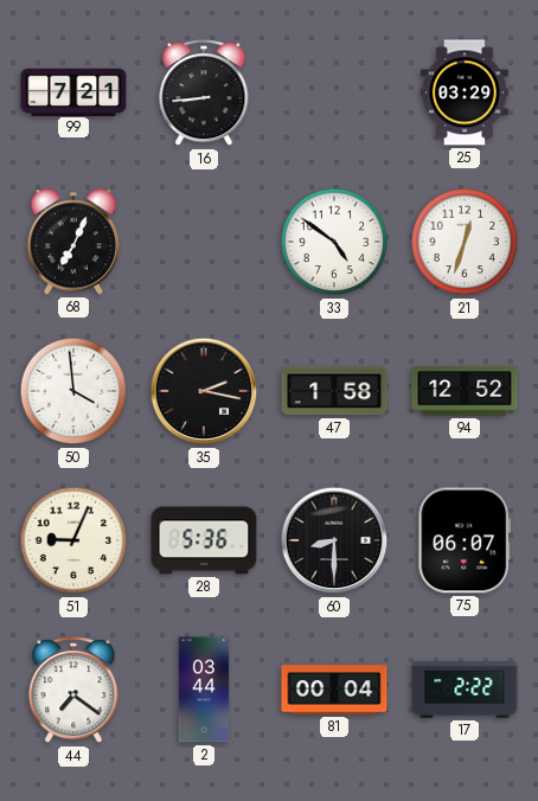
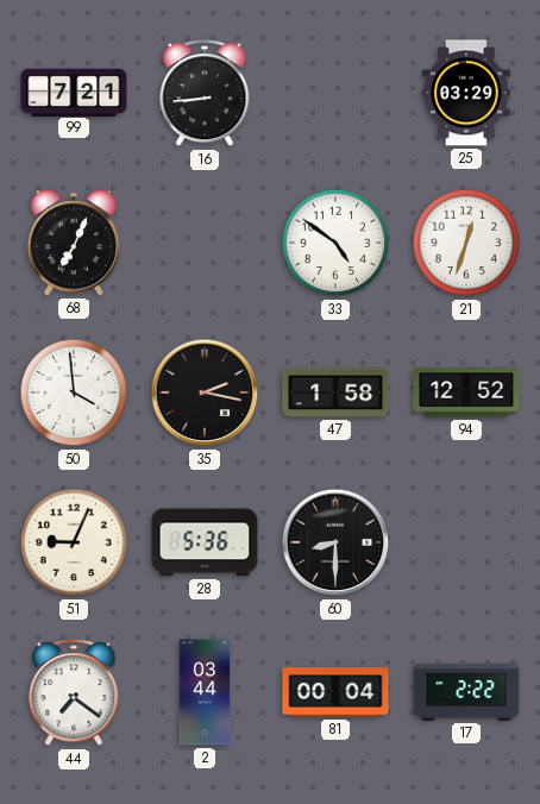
75: 06:07 -> none
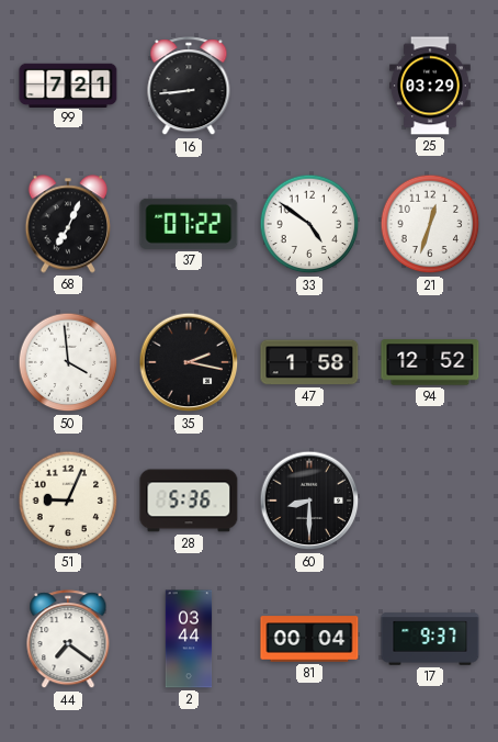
37: none -> 07:22
17: 2:22 -> 9:37
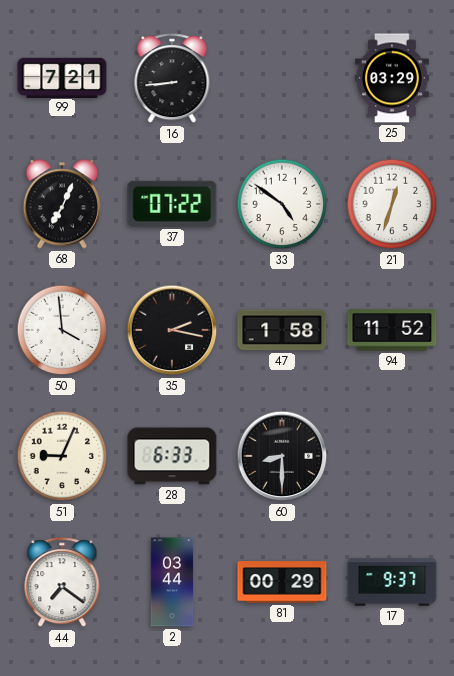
94: 12:52 -> 11:52
28: 5:36 -> 6:33
81: 00:04 -> 00:29
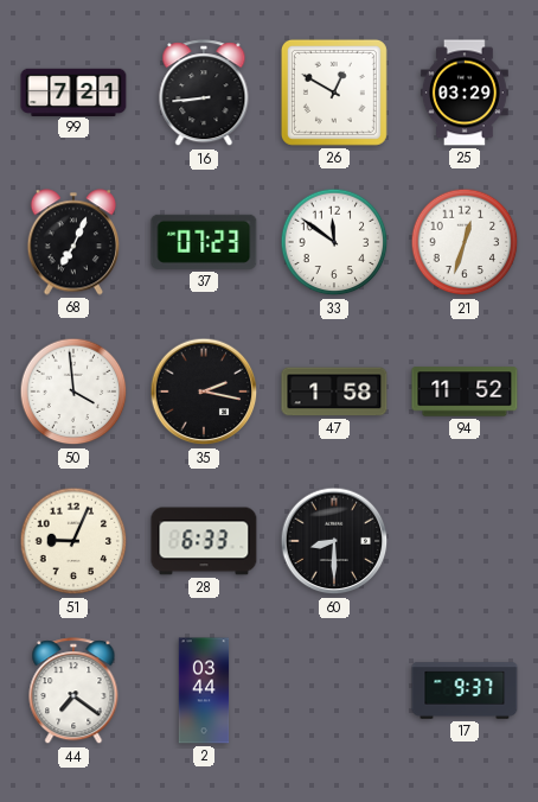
26: none -> 12:50
37: 07:22 -> 07:23
33: 4:51 -> 11:51
81: 00:29 -> none
